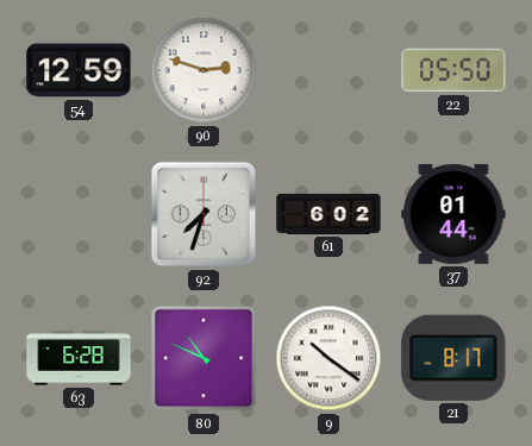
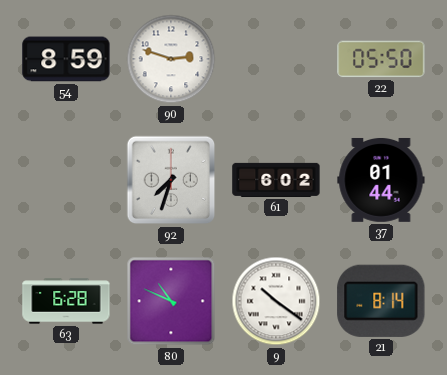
54: 12:59 -> 8:59
21: 8:17 -> 8:14
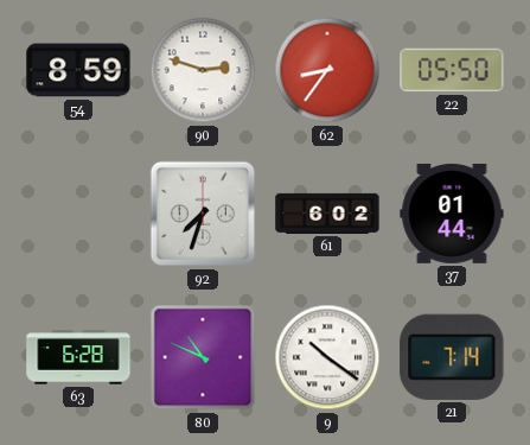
62: none -> 8:36
21: 8:14 -> 7:14
